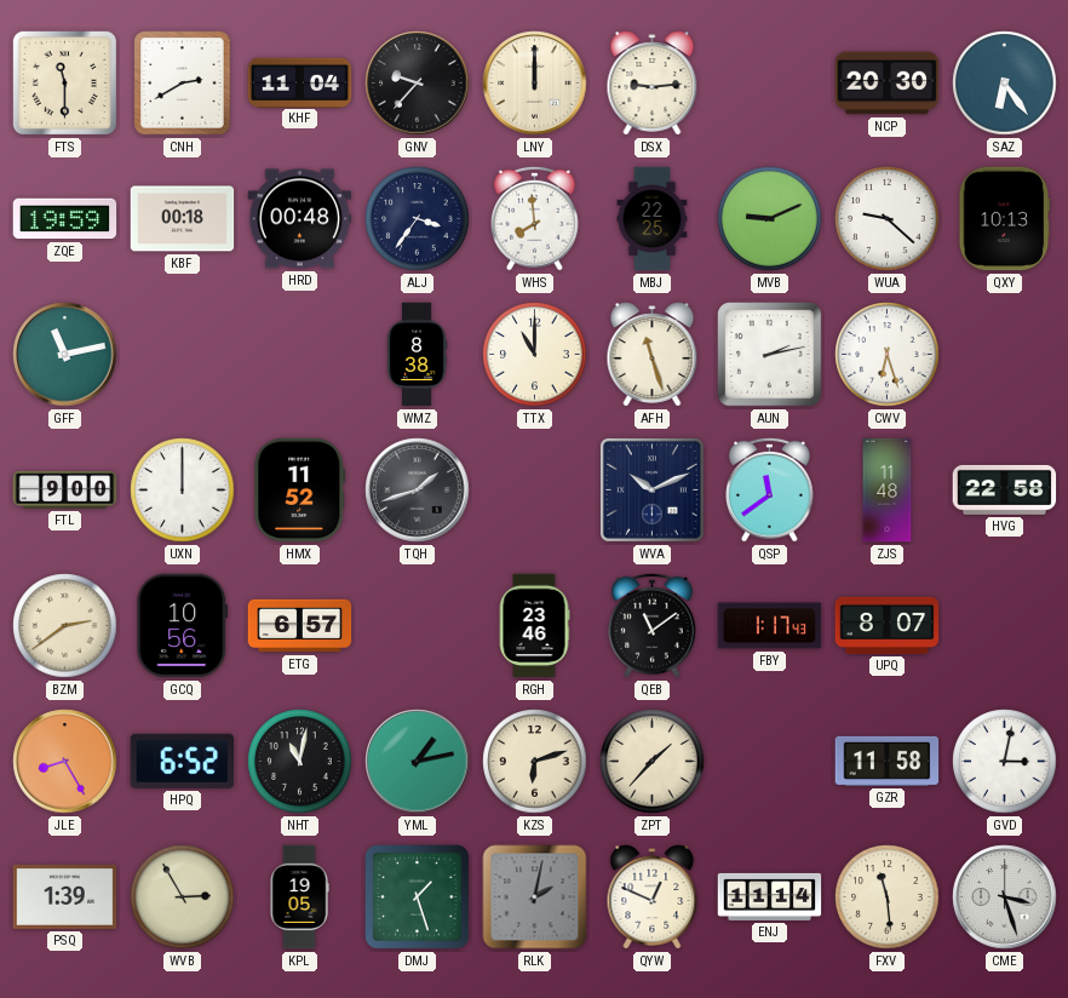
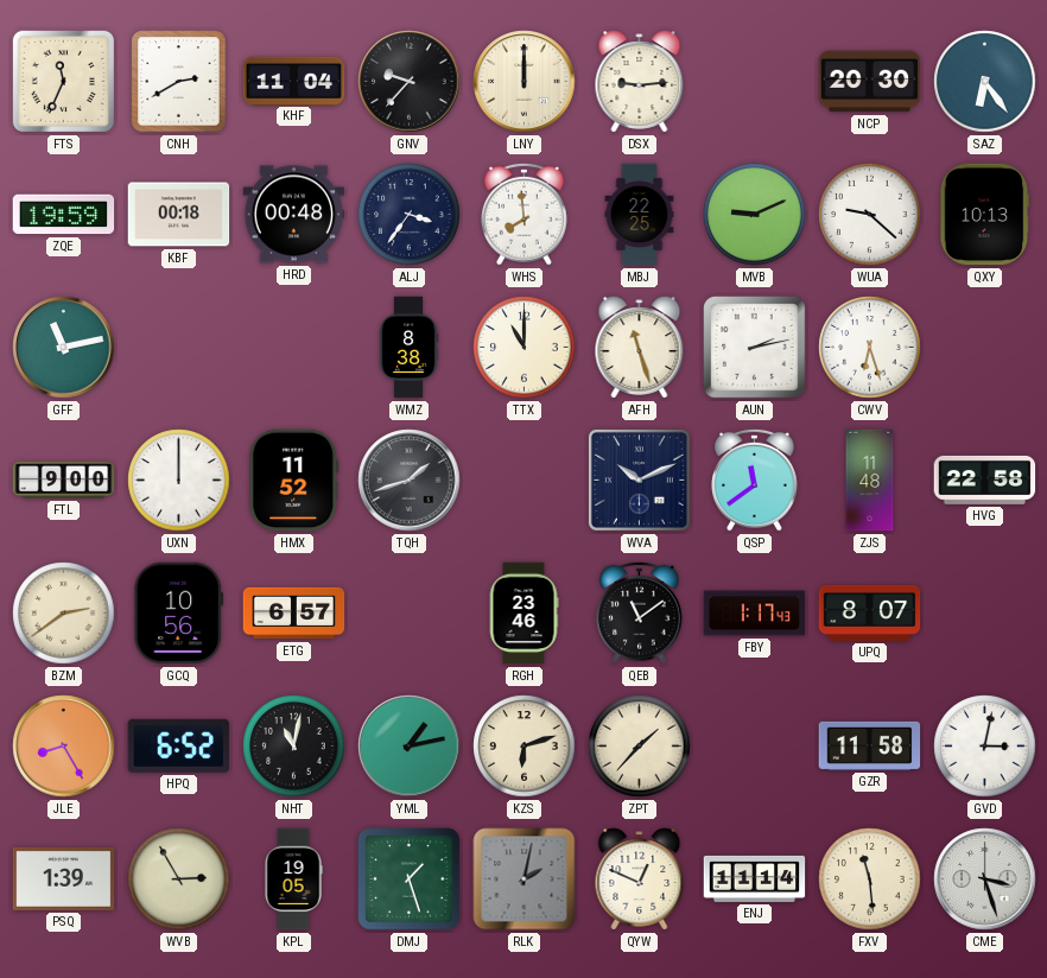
FTS: 11:30 -> 11:34
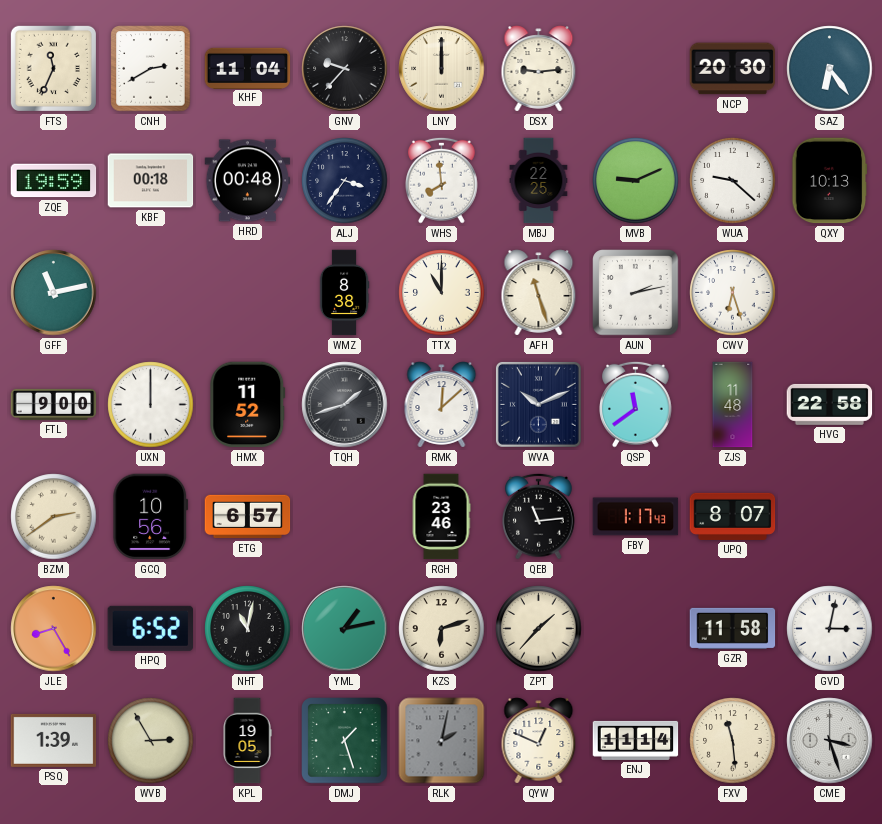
RMK: none -> 12:08
QEB: 11:09 -> 11:14
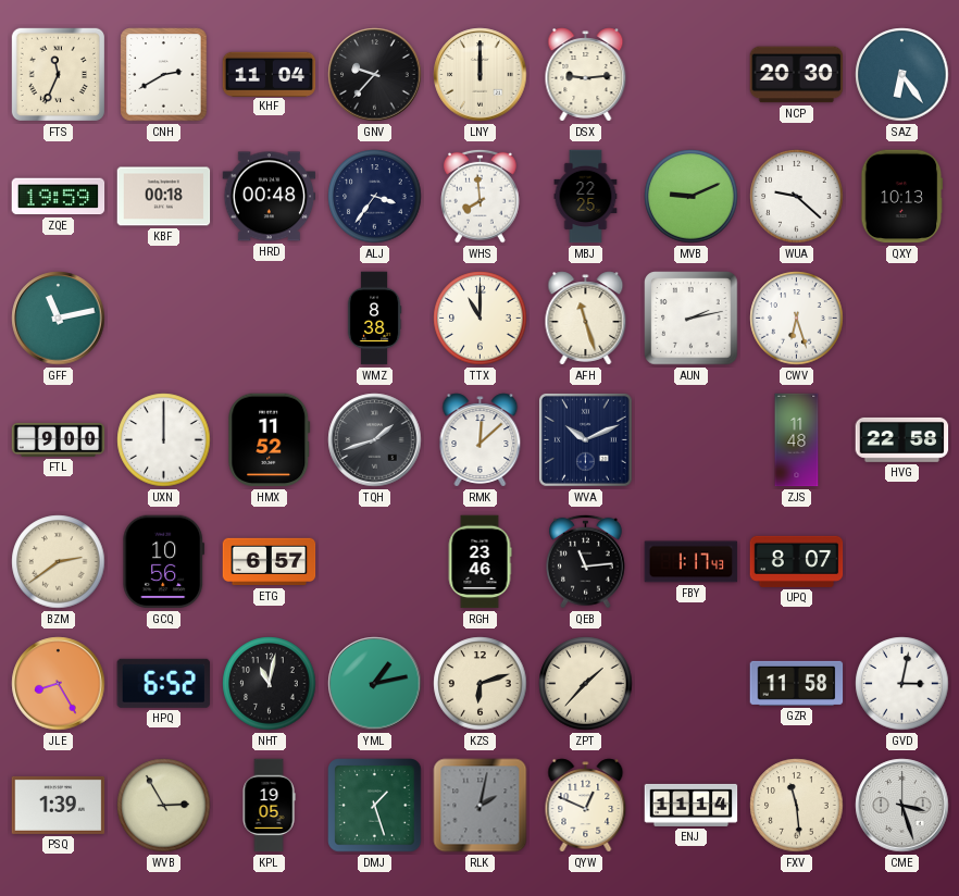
QSP: 11:39 -> none
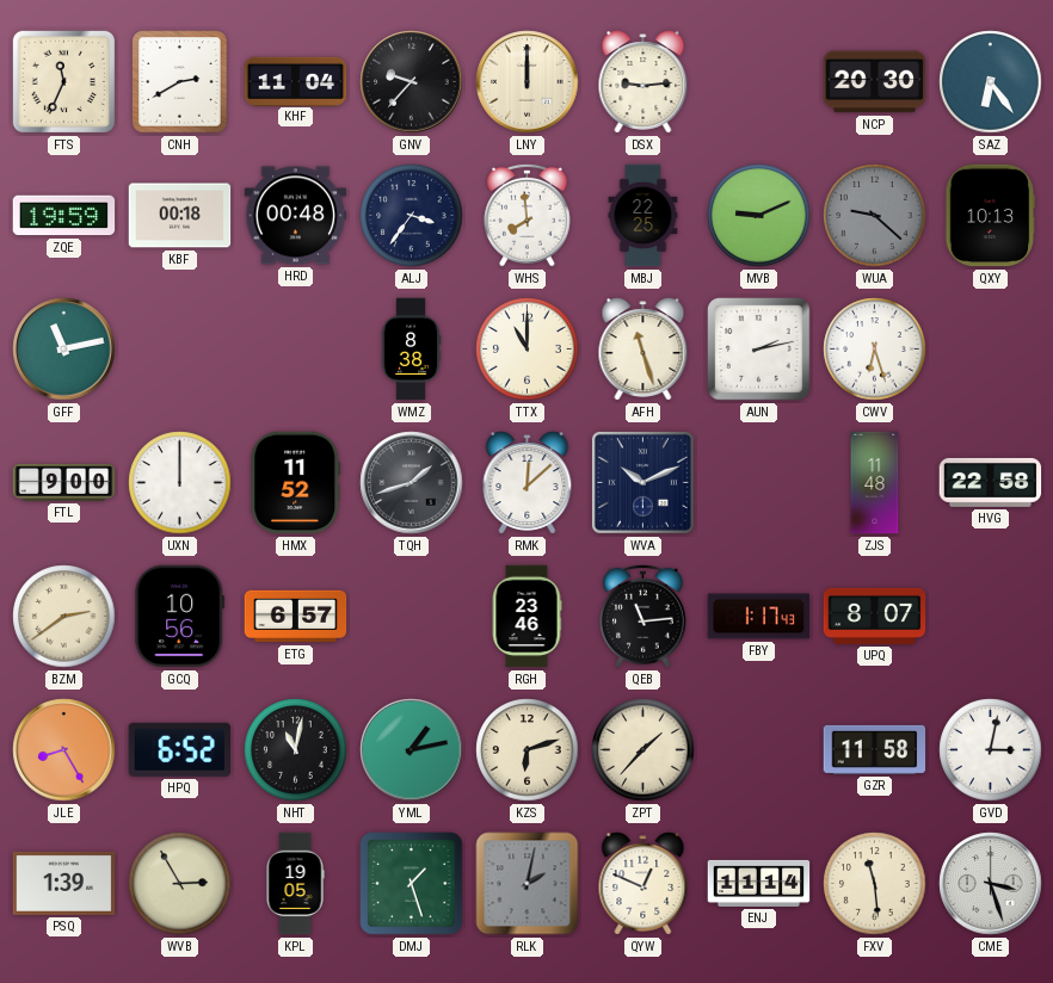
WUA dial: white -> grey
